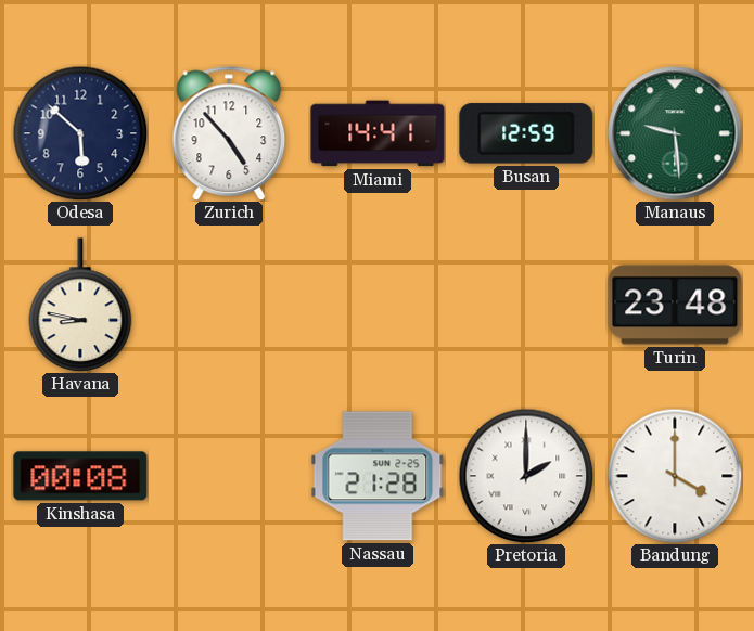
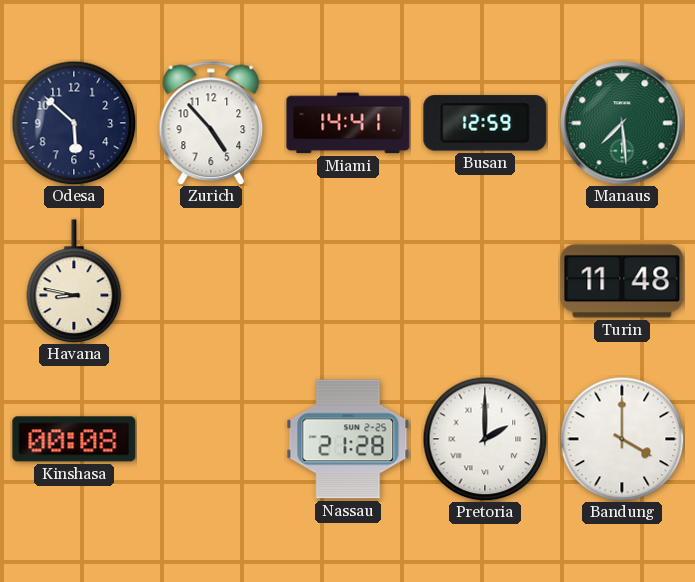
Manaus: 9:29 -> 7:29
Turin: 23:48 -> 11:48
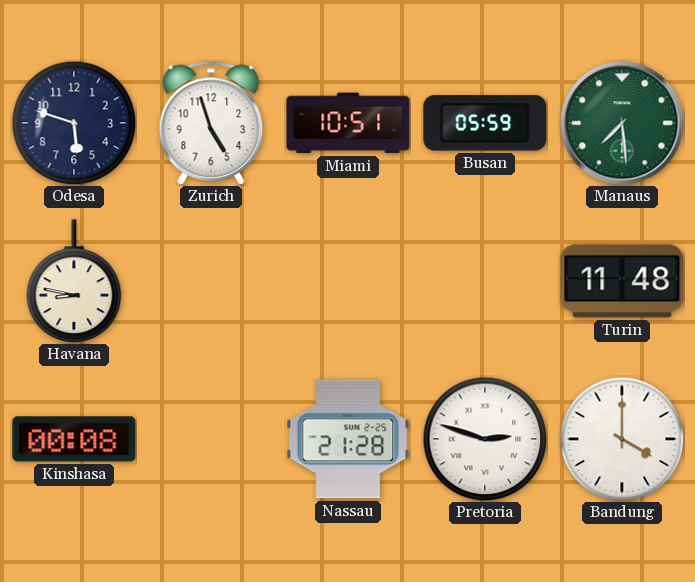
Odesa: 5:52 -> 5:48
Zurich: 4:53 -> 4:57
Miami: 14:41 -> 10:51
Busan: 12:59 -> 05:59
Pretoria: 2:00 -> 2:48
